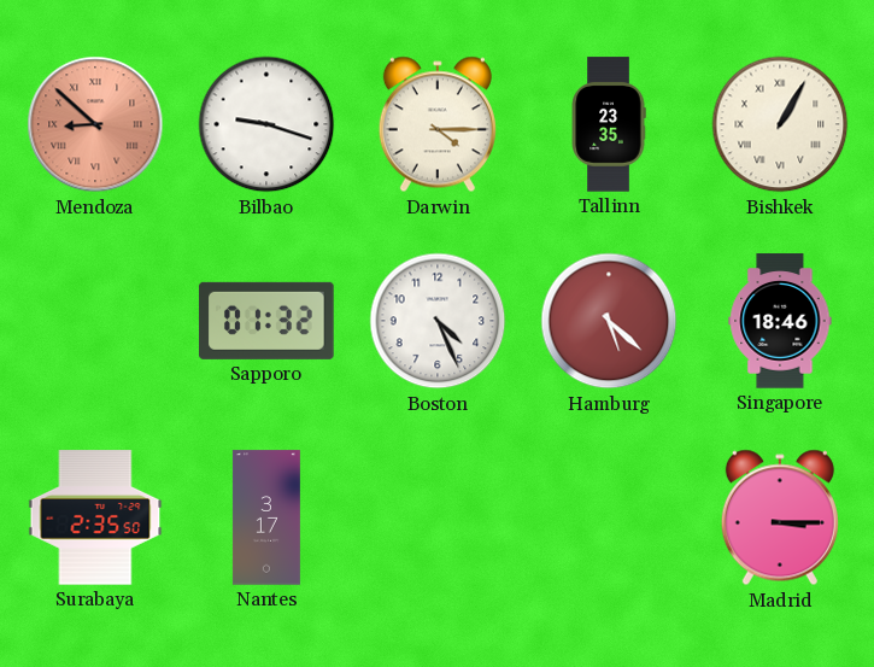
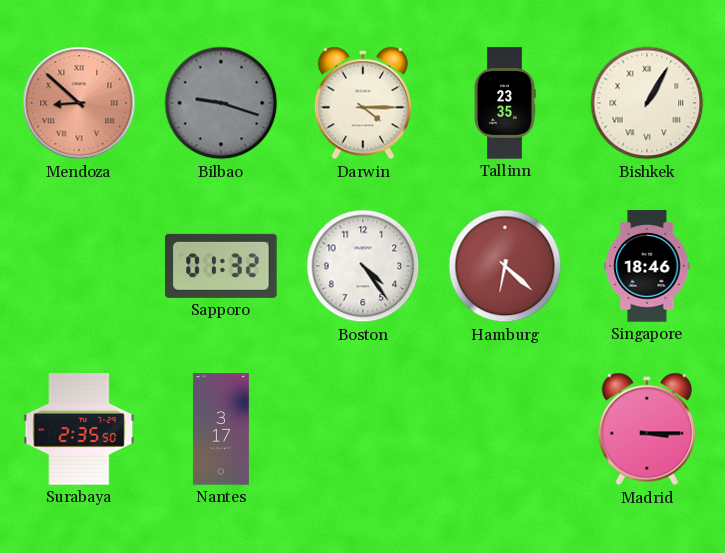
Bilbao dial: white -> grey
Boston: 4:26 -> 4:24
Hamburg: 5:22 -> 6:22
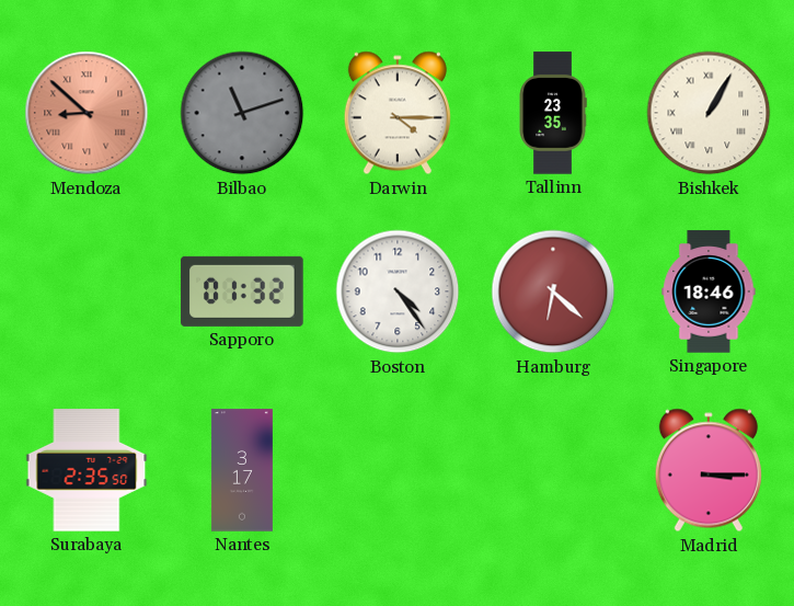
Bilbao: 9:18 -> 11:12
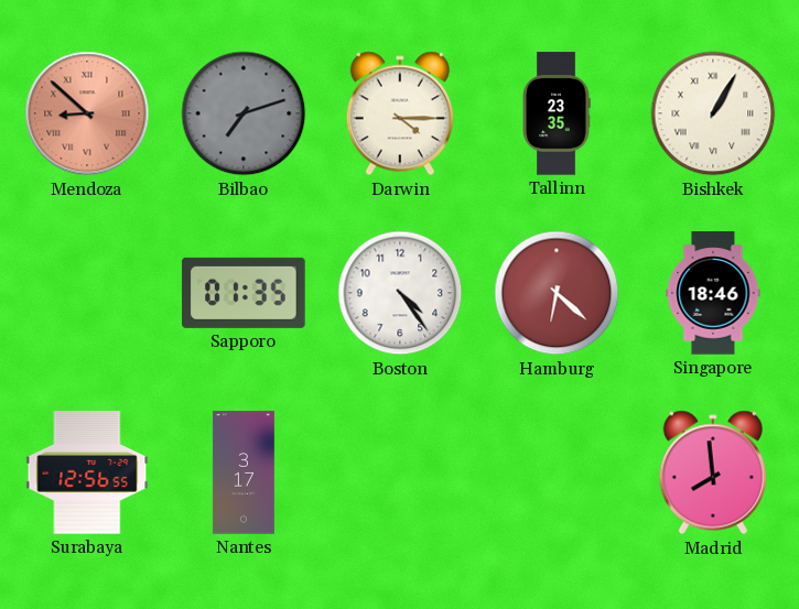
Bilbao: 11:12 -> 7:12
Sapporo: 01:32 -> 01:35
Surabaya: 2:35 -> 12:56
Madrid: 3:15 -> 7:59
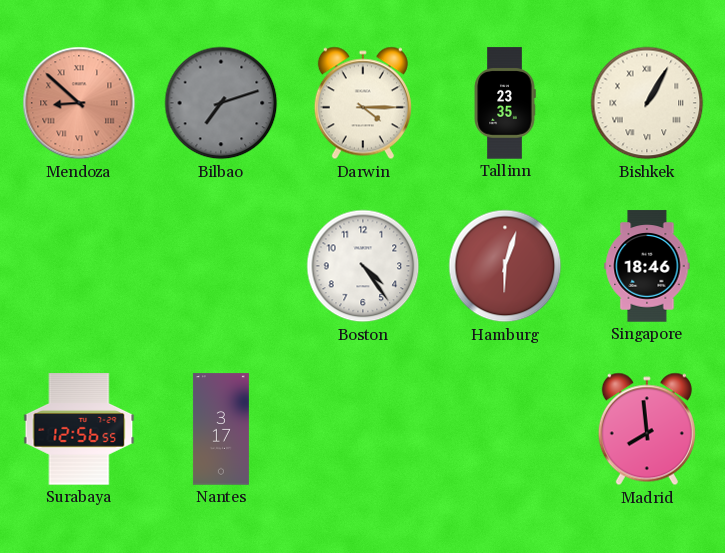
Sapporo: 01:35 -> none
Hamburg: 6:22 -> 6:03
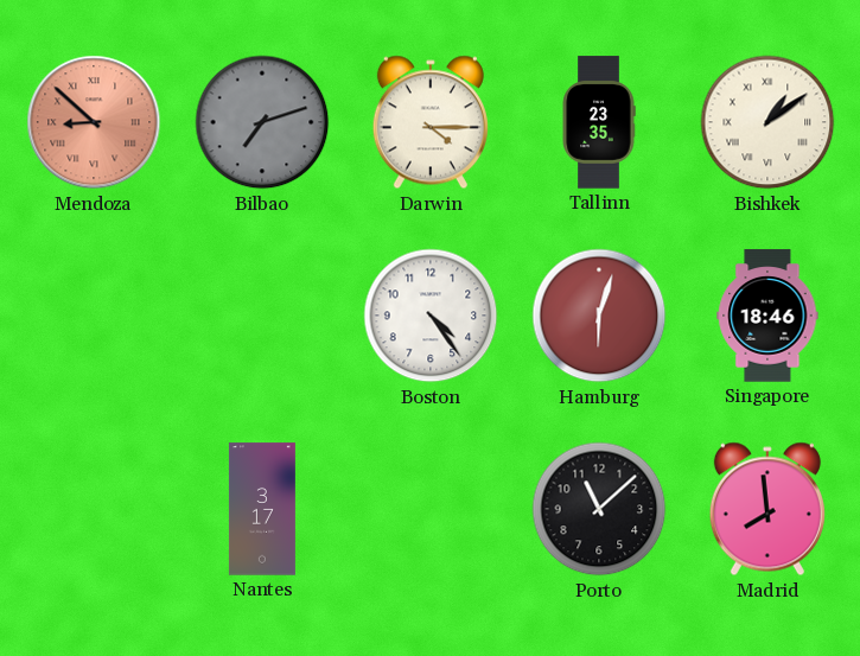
Bishkek: 1:05 -> 1:09
Surabaya: 12:56 -> none
Porto: none -> 11:08
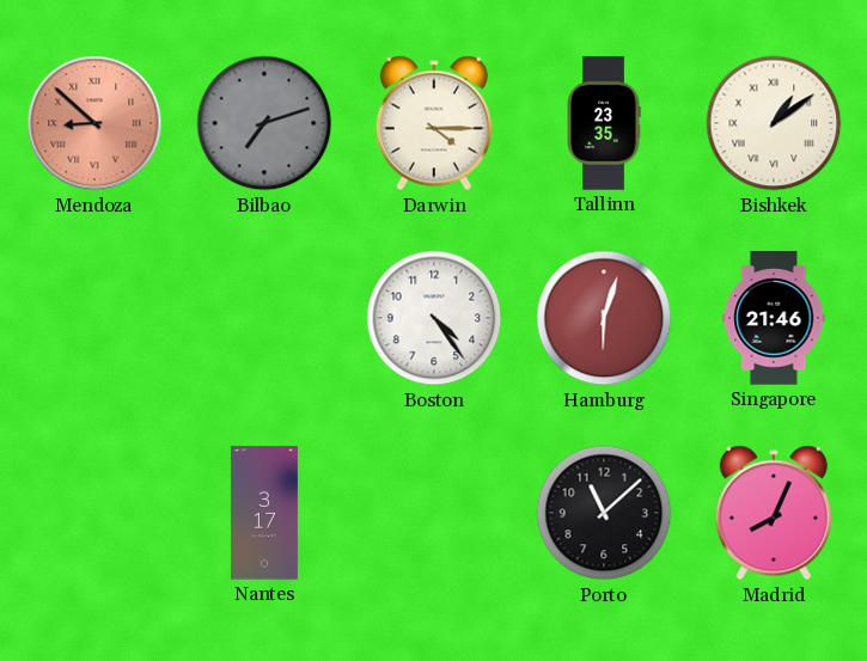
Singapore: 18:46 -> 21:46
Madrid: 7:59 -> 8:04
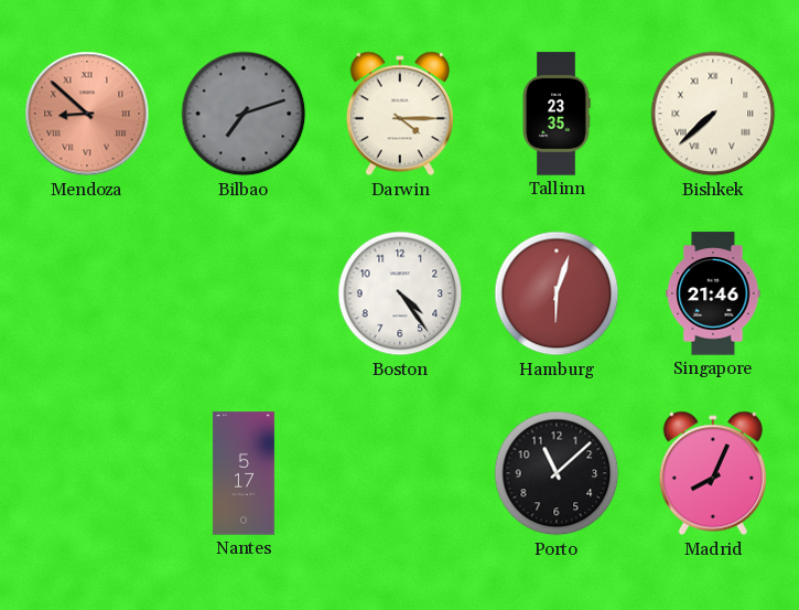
Bishkek: 1:09 -> 7:38
Nantes: 3:17 -> 5:17
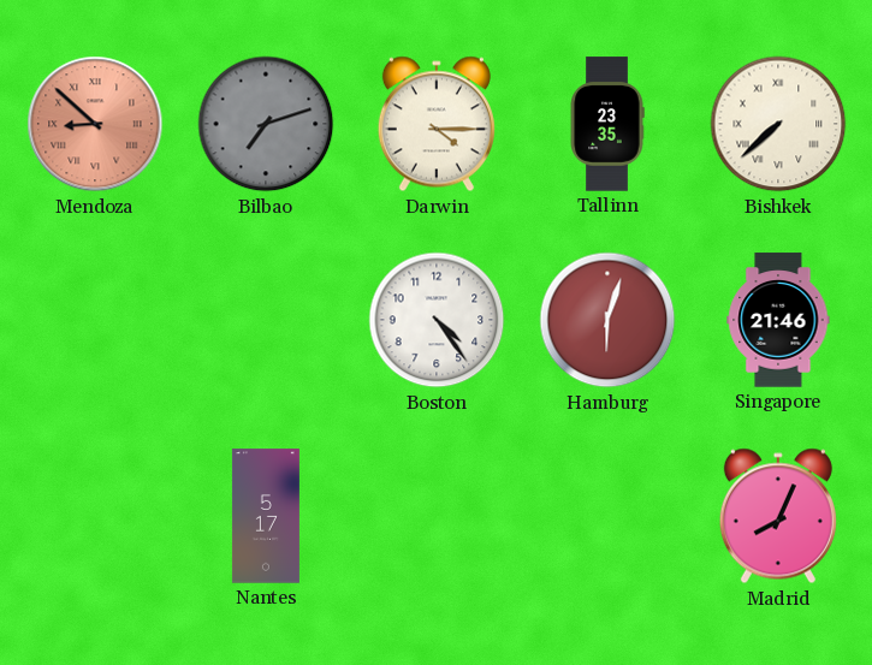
Porto: 11:08 -> none
